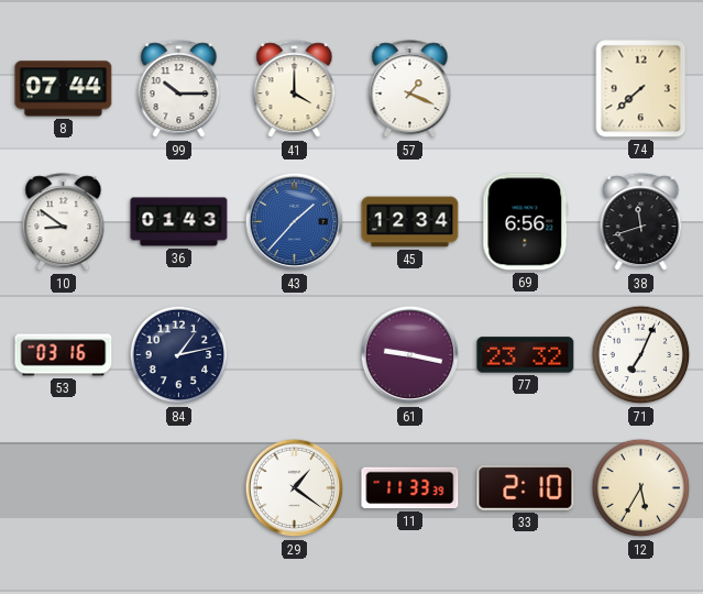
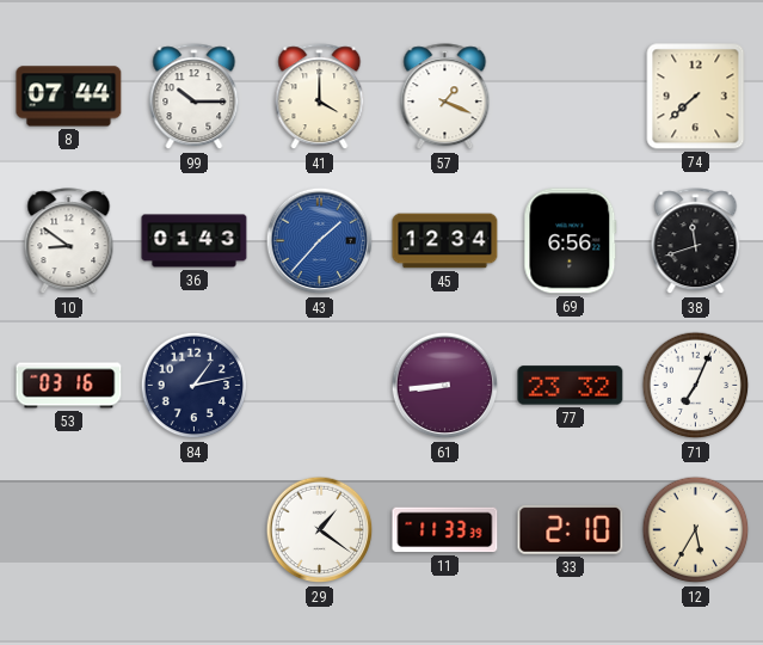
61: 9:17 -> 8:44
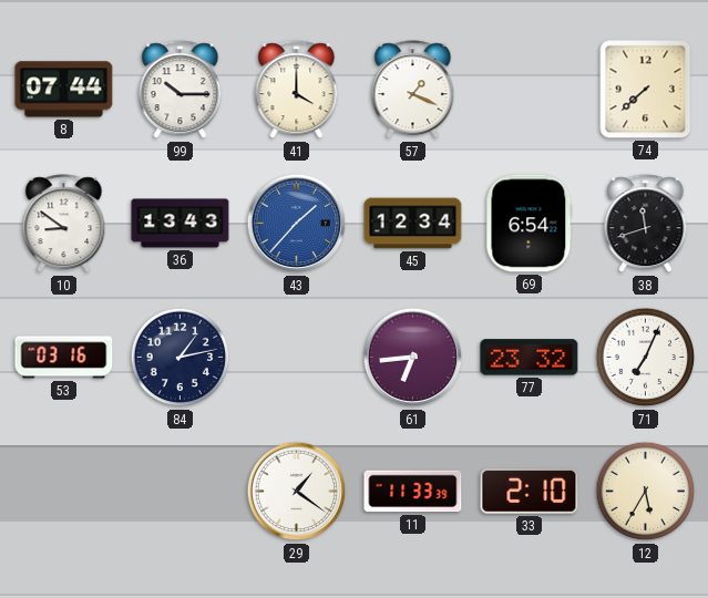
36: 01:43 -> 13:43
69: 6:56 -> 6:54
61: 8:44 -> 6:44
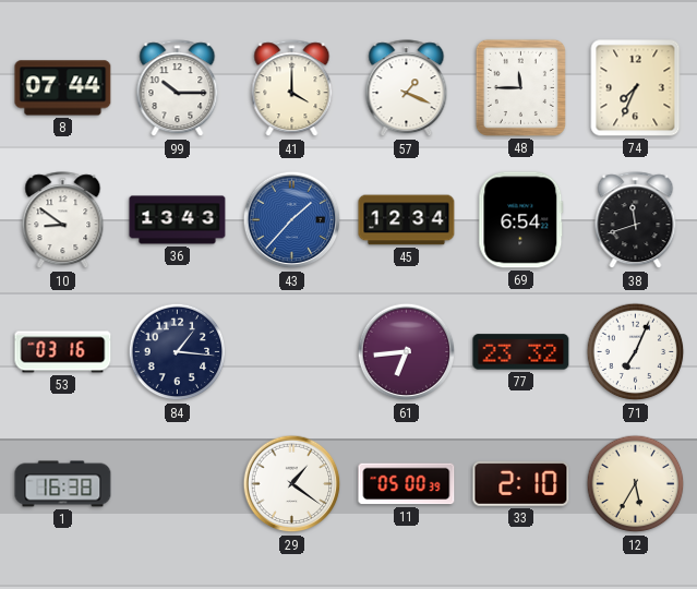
48: none -> 11:45
74: 7:38 -> 7:34
84: 1:13 -> 1:16
1: none -> 16:38
11: 11:33 -> 05:00
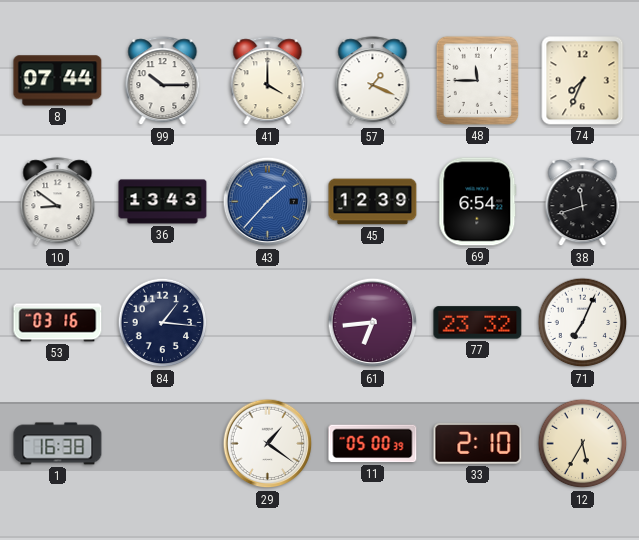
45: 12:34 -> 12:39
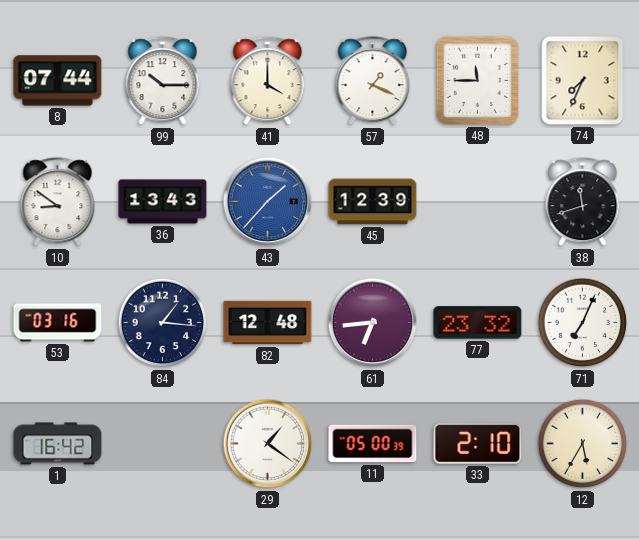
69: 6:54 -> none
82: none -> 12:48
1: 16:38 -> 16:42
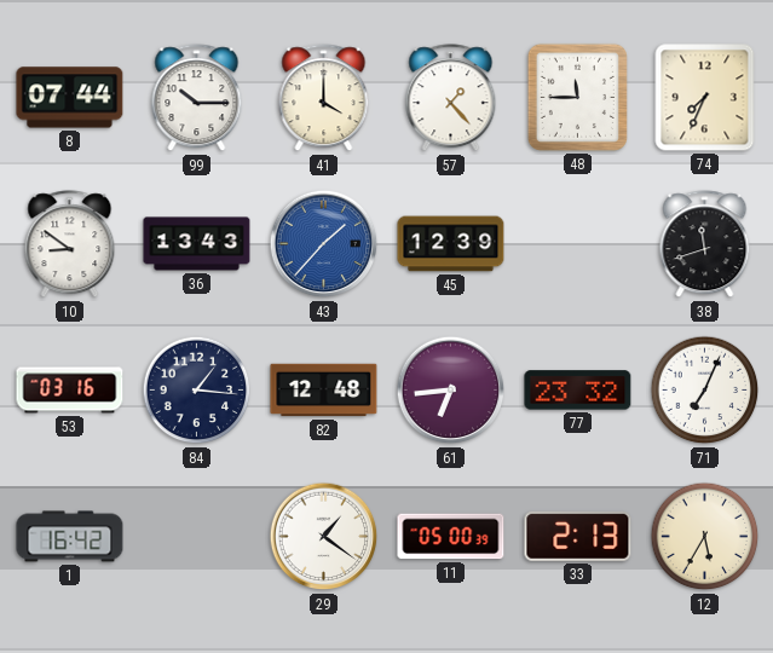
57: 1:19 -> 1:23
33: 2:10 -> 2:13
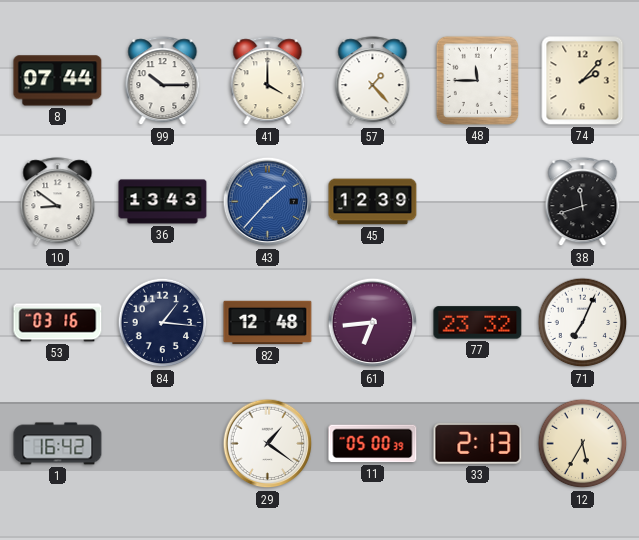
74: 7:34 -> 2:07
